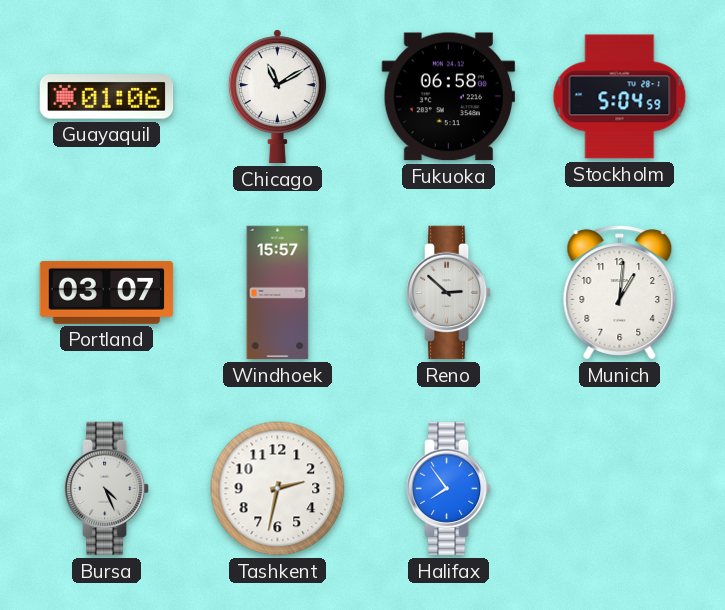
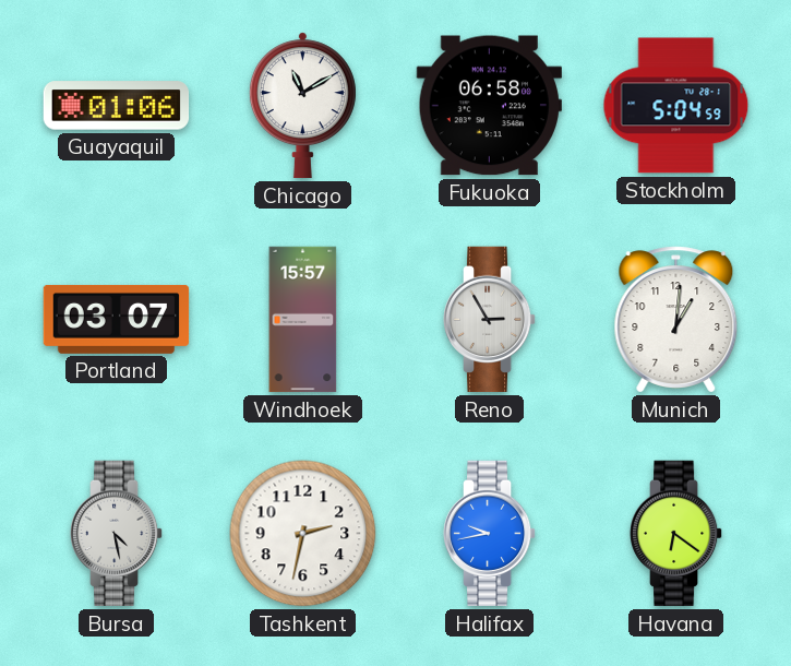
Reno: 2:52 -> 2:55
Bursa: 4:26 -> 4:28
Halifax: 7:54 -> 9:43
Havana: none -> 6:21
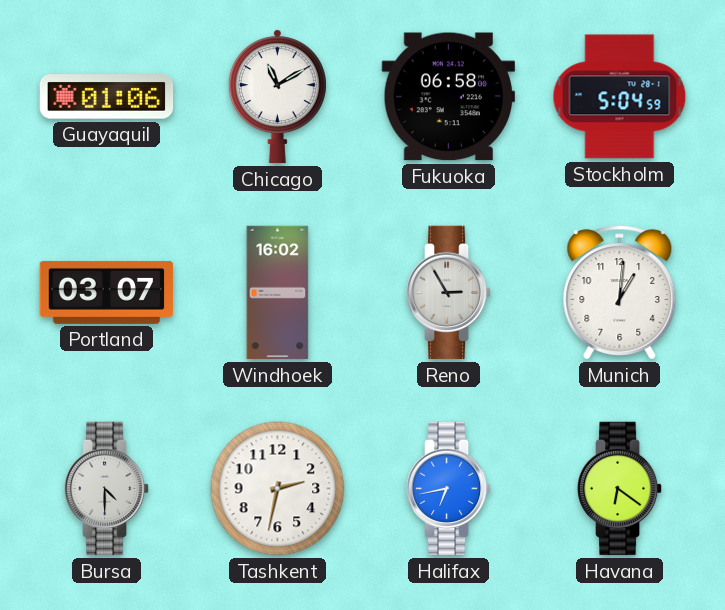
Windhoek: 15:57 -> 16:02
Bursa: 4:28 -> 4:30
Halifax: 9:43 -> 6:43
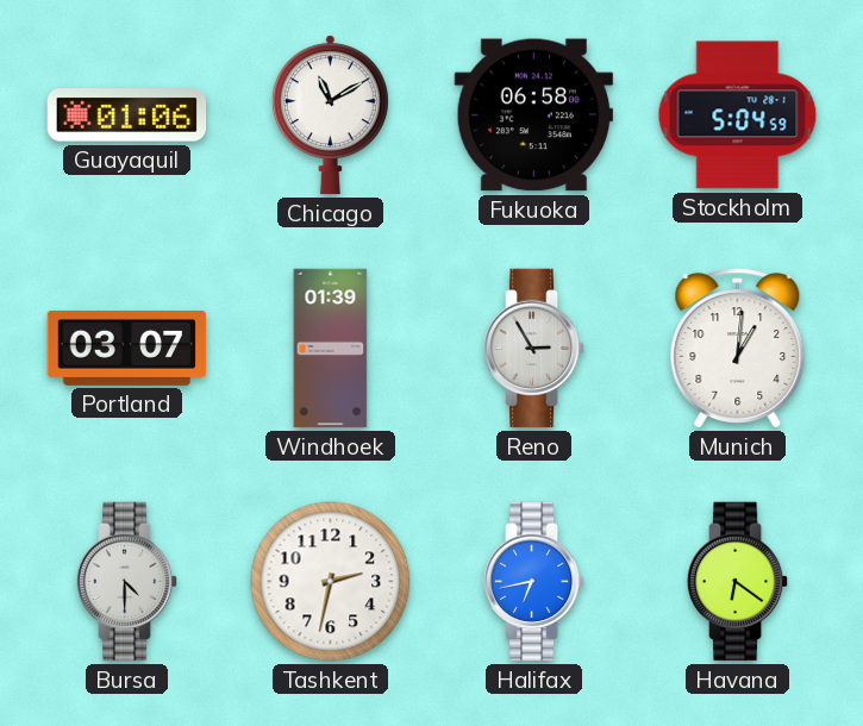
Windhoek: 16:02 -> 01:39
